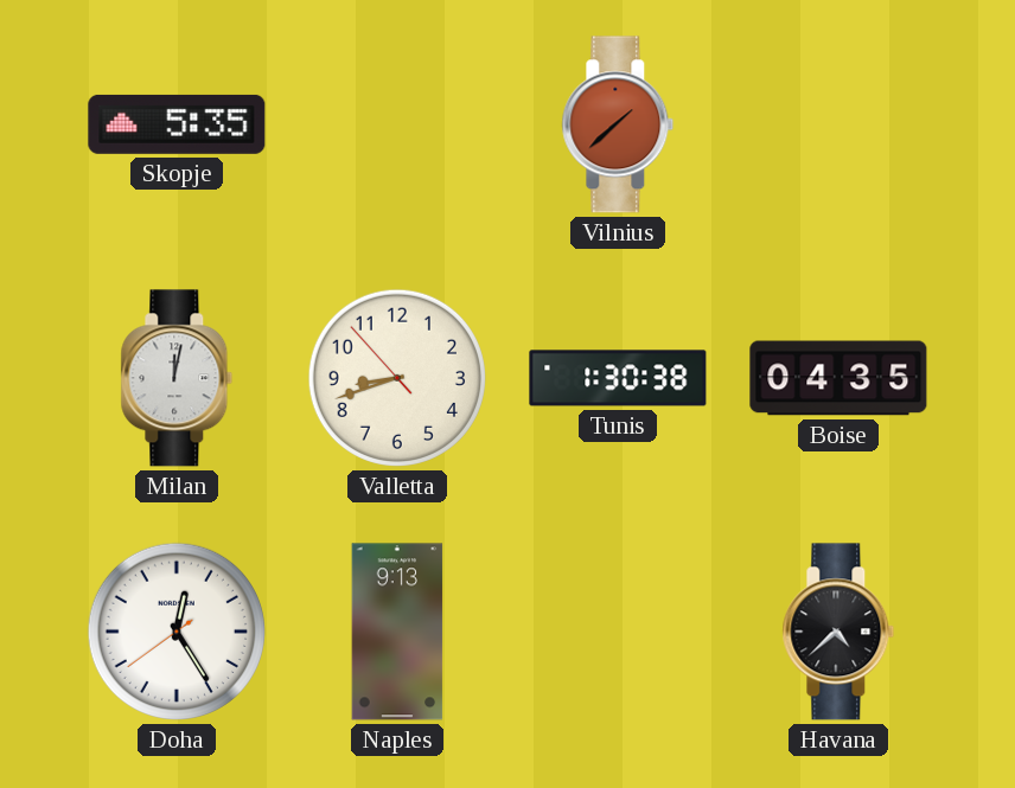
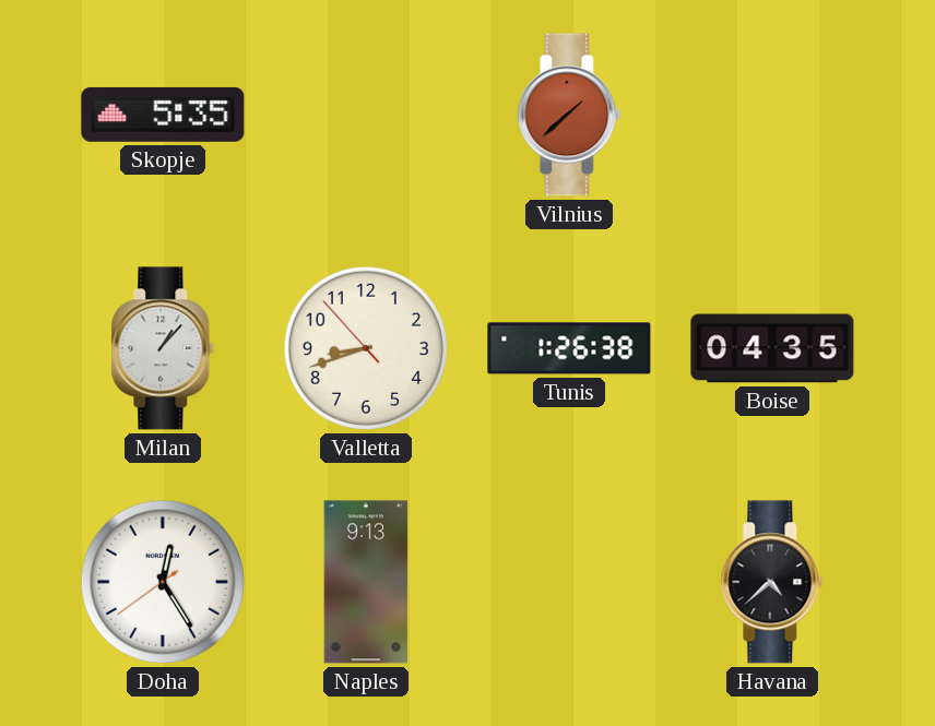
Milan: 12:02 -> 1:07
Tunis: 1:30 -> 1:26
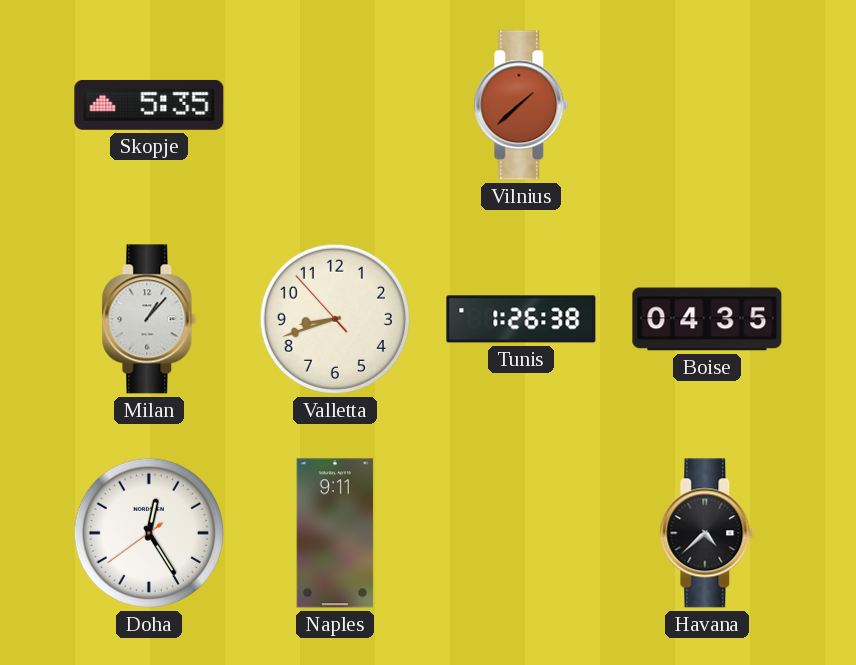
Naples: 9:13 -> 9:11
